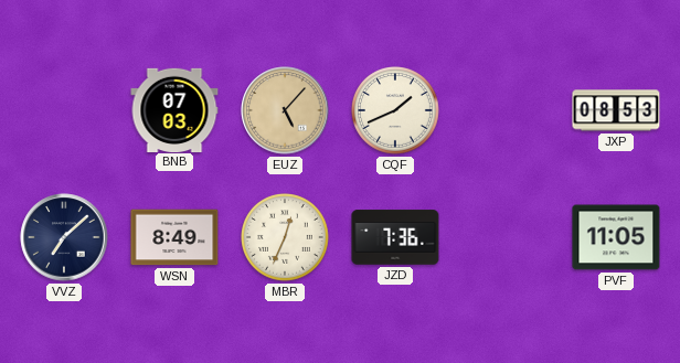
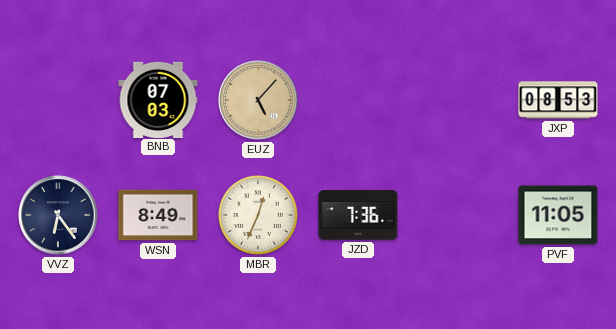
CQF: 1:41 -> none
VVZ: 7:08 -> 6:24
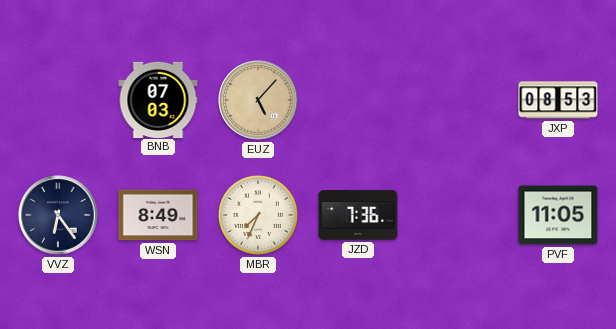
MBR: 12:34 -> 7:34
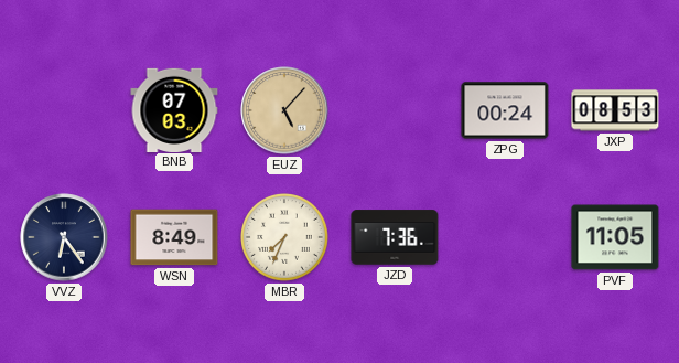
ZPG: none -> 00:24
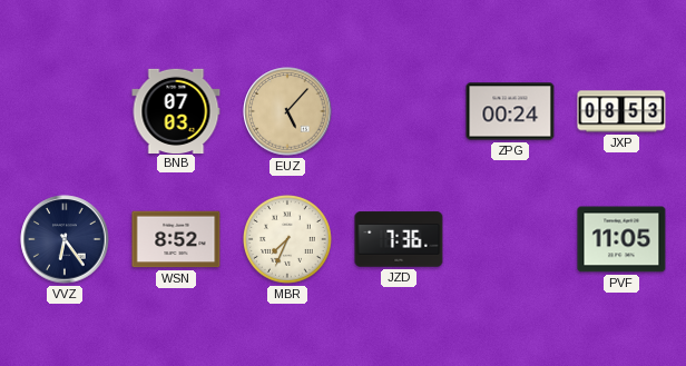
WSN: 8:49 -> 8:52
